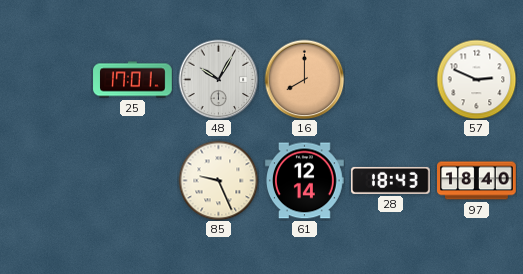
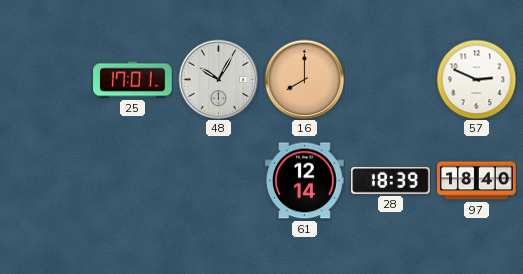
85: 9:26 -> none
28: 18:43 -> 18:39
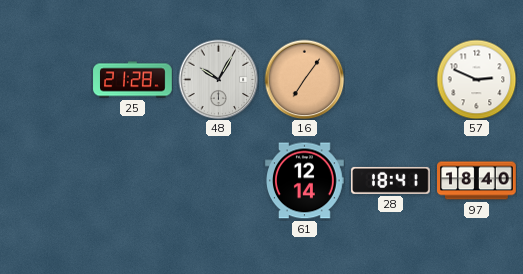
25: 17:01 -> 21:28
16: 8:00 -> 7:06
28: 18:39 -> 18:41
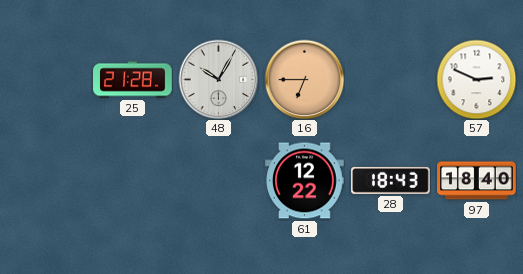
16: 7:06 -> 6:45
61: 12:14 -> 12:22
28: 18:41 -> 18:43
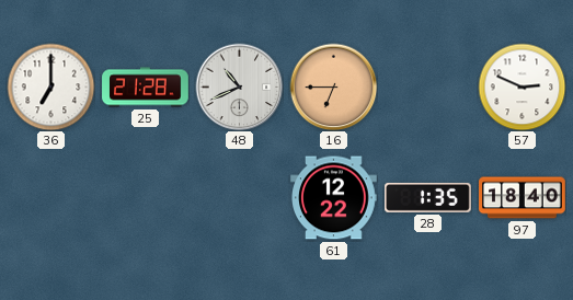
36: none -> 7:00
48: 10:05 -> 10:41
28: 18:43 -> 1:35
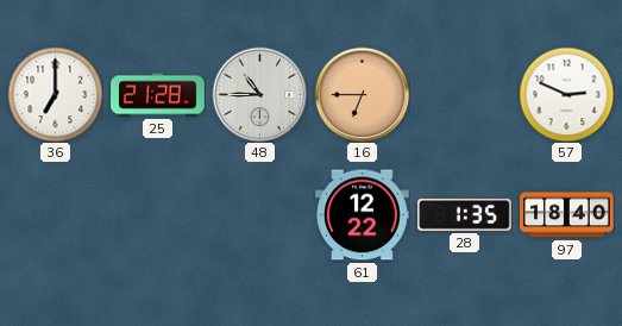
48: 10:41 -> 10:45
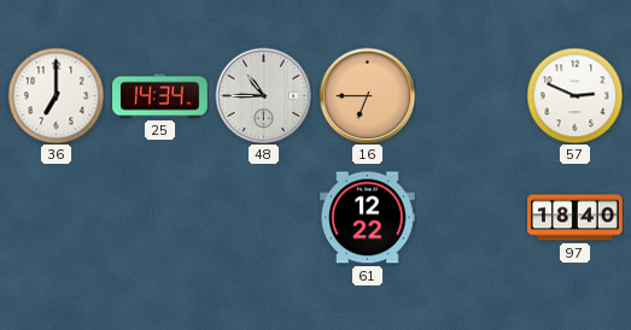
25: 21:28 -> 14:34
28: 1:35 -> none
